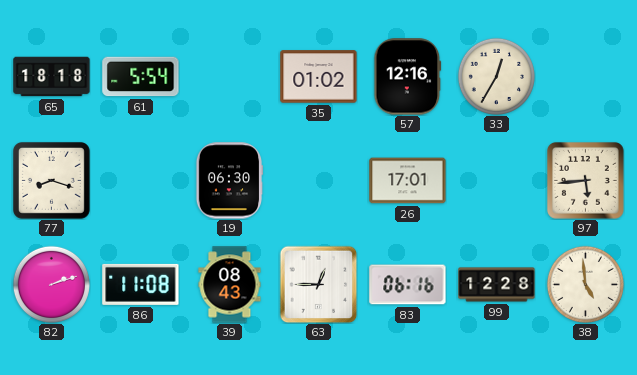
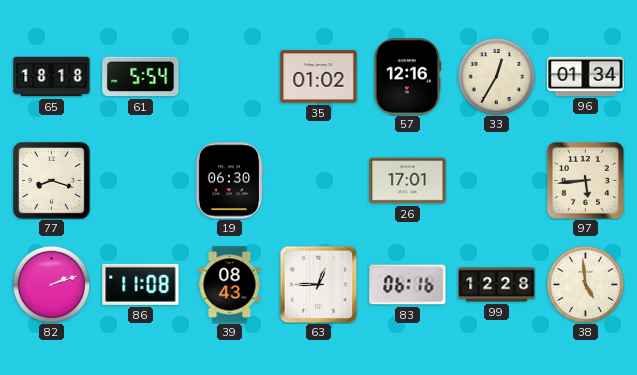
96: none -> 01:34
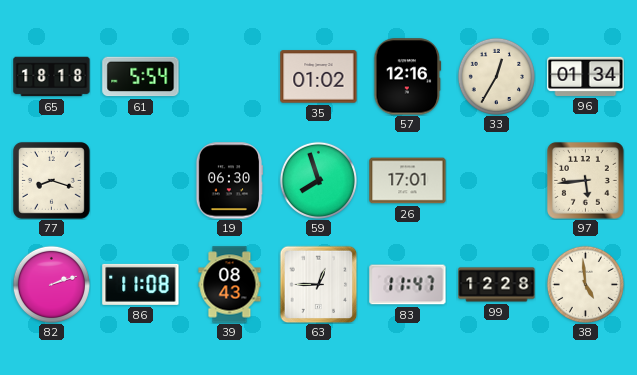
59: none -> 7:57
83: 06:16 -> 11:47
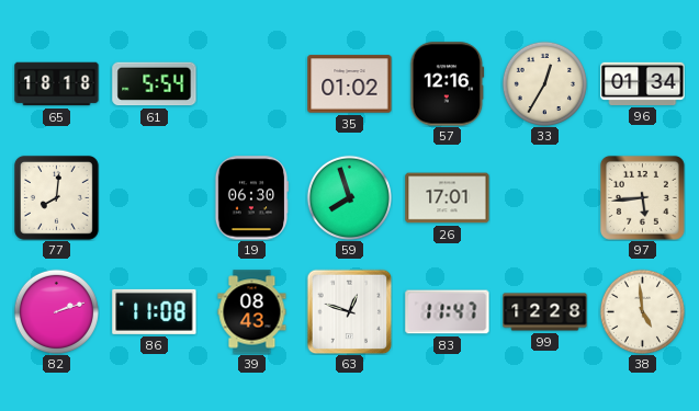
77: 8:18 -> 8:01
63: 12:45 -> 12:48
